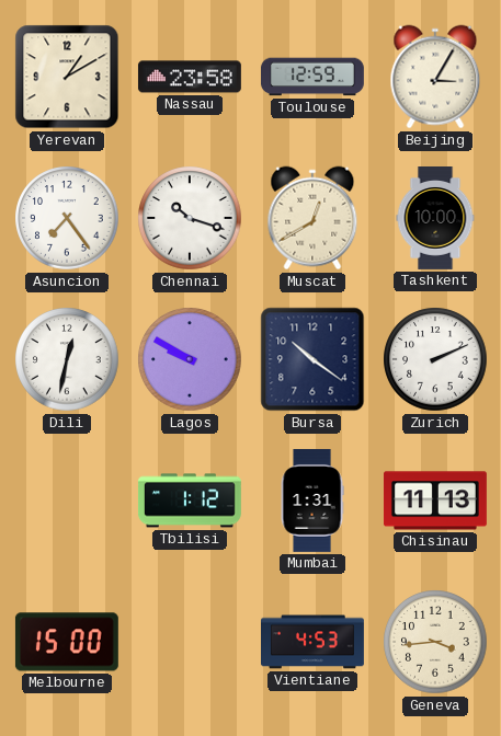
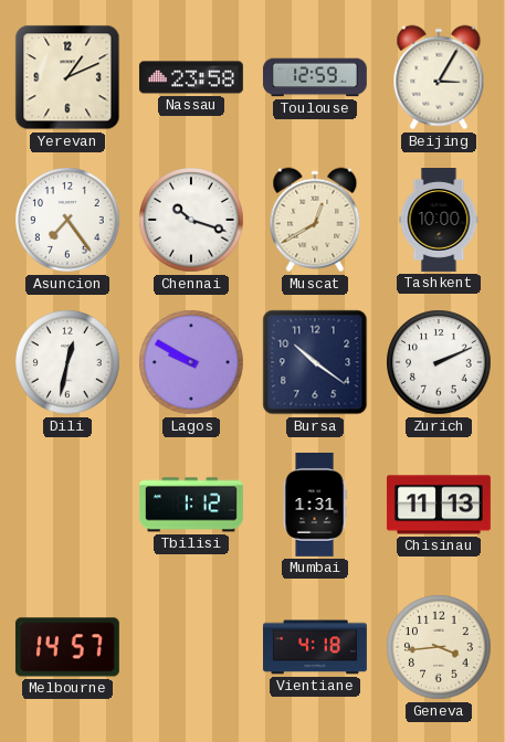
Yerevan: 1:10 -> 1:11
Melbourne: 15:00 -> 14:57
Vientiane: 4:53 -> 4:18
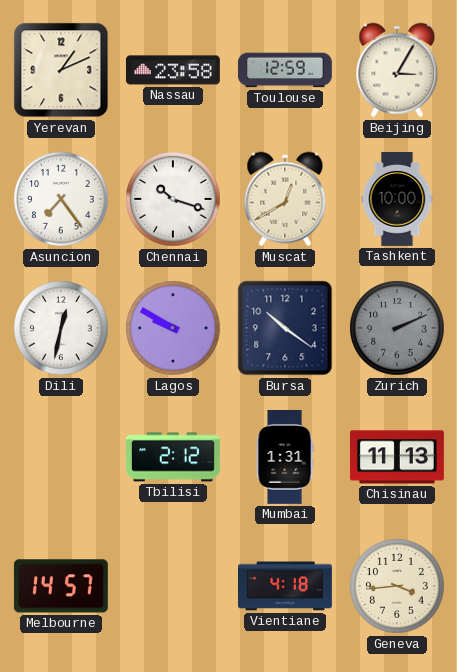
Zurich dial: white -> grey
Tbilisi: 1:12 -> 2:12
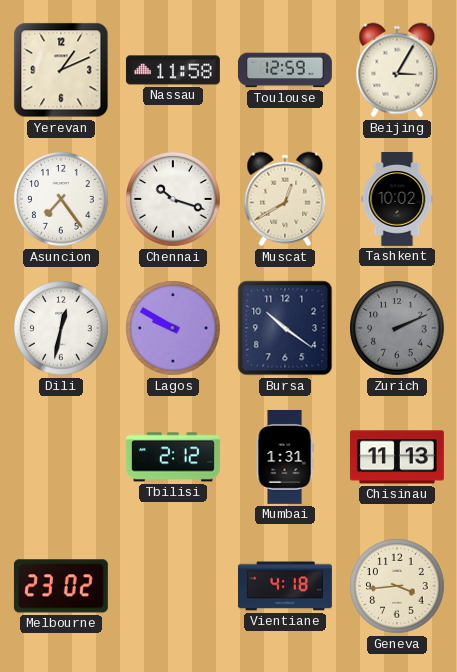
Nassau: 23:58 -> 11:58
Tashkent: 10:00 -> 10:02
Melbourne: 14:57 -> 23:02
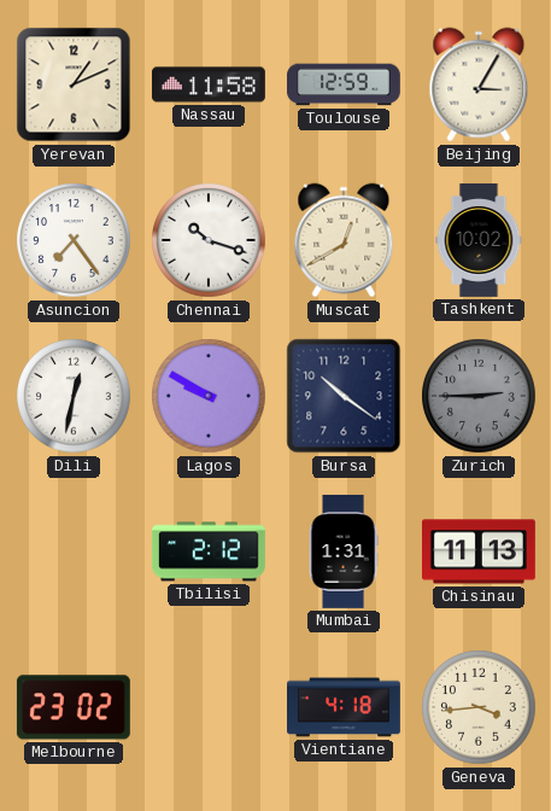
Zurich: 2:11 -> 2:45
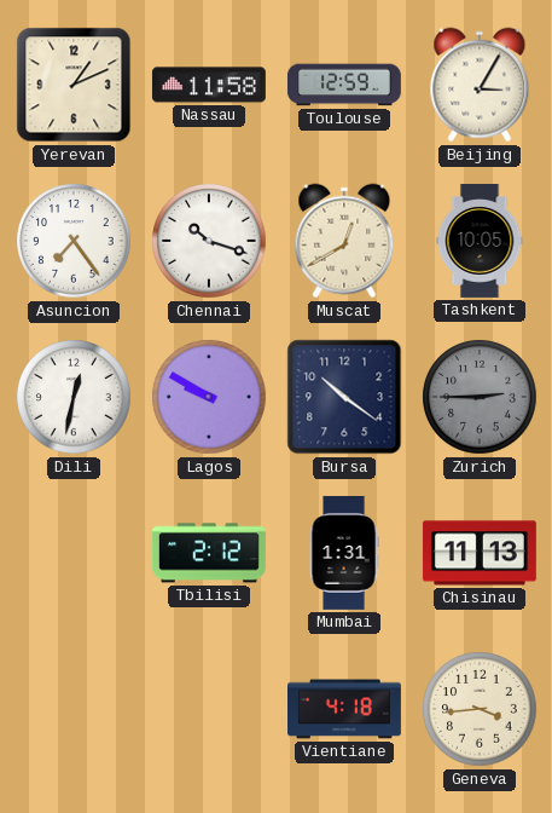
Tashkent: 10:02 -> 10:05
Melbourne: 23:02 -> none
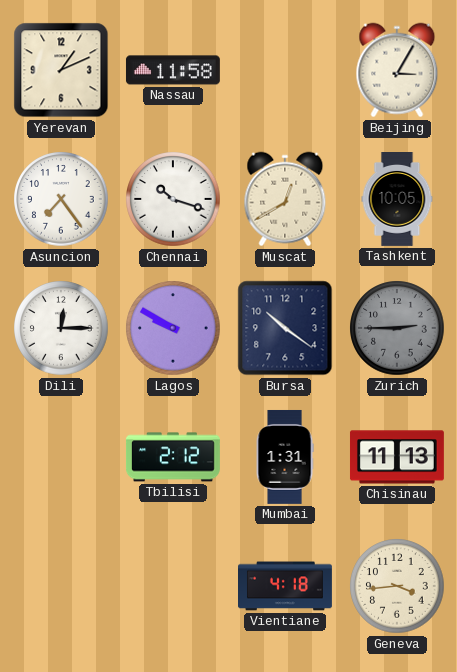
Toulouse: 12:59 -> none
Dili: 12:32 -> 12:15
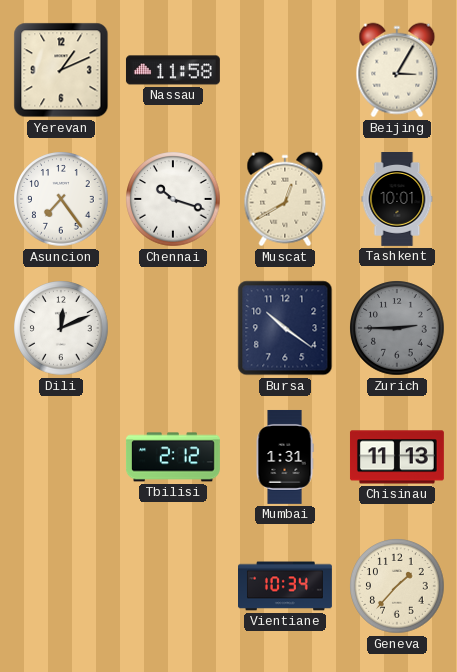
Tashkent: 10:05 -> 10:01
Dili: 12:15 -> 12:11
Lagos: 9:50 -> none
Vientiane: 4:18 -> 10:34
Geneva: 3:44 -> 1:37
